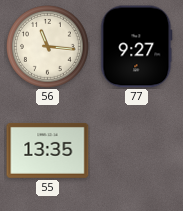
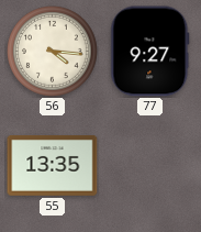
56: 11:16 -> 4:16
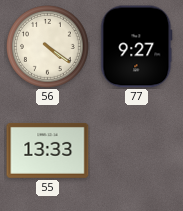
56: 4:16 -> 4:21
55: 13:35 -> 13:33
